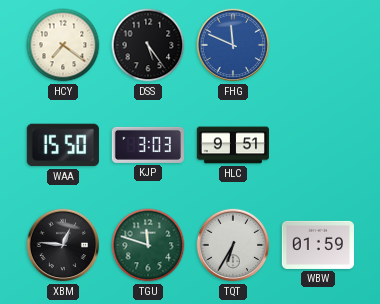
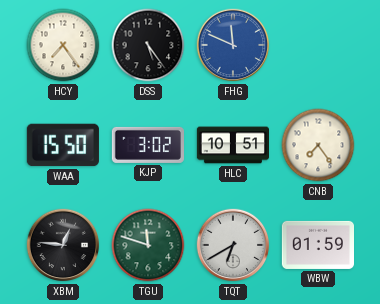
HCY: 7:21 -> 7:24
KJP: 3:03 -> 3:02
HLC: 9:51 -> 10:51
CNB: none -> 7:24
TQT: 6:35 -> 6:40
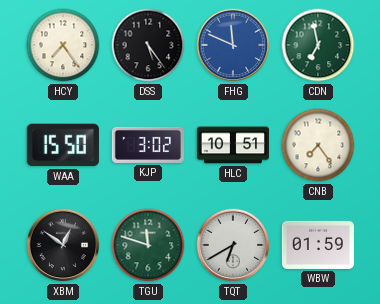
CDN: none -> 6:58
XBM: 12:46 -> 12:51
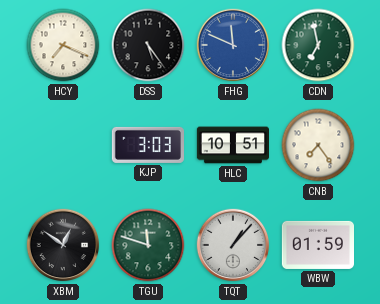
HCY: 7:24 -> 7:19
WAA: 15:50 -> none
KJP: 3:02 -> 3:03
TQT: 6:40 -> 1:07
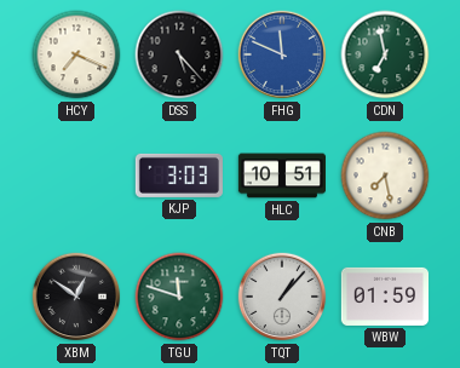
DSS: 5:24 -> 5:23
CNB: 7:24 -> 7:28
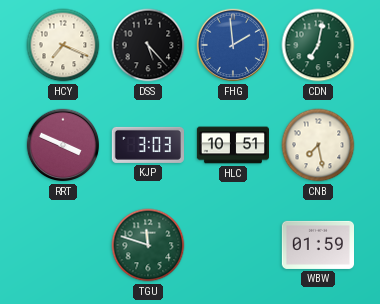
FHG: 11:49 -> 1:59
CDN: 6:58 -> 7:02
RRT: none -> 3:49
XBM: 12:51 -> none
TQT: 1:07 -> none
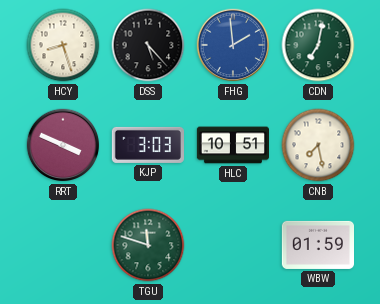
HCY: 7:19 -> 8:27
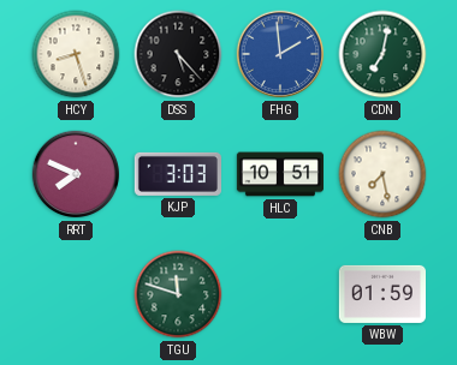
RRT: 3:49 -> 7:49
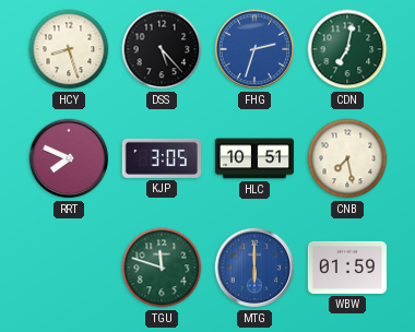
FHG: 1:59 -> 2:33
KJP: 3:03 -> 3:05
MTG: none -> 6:00
